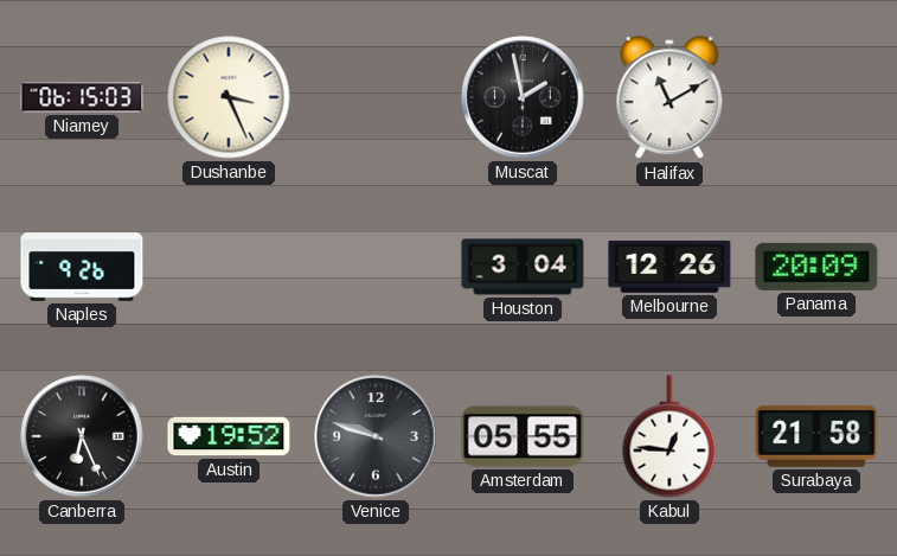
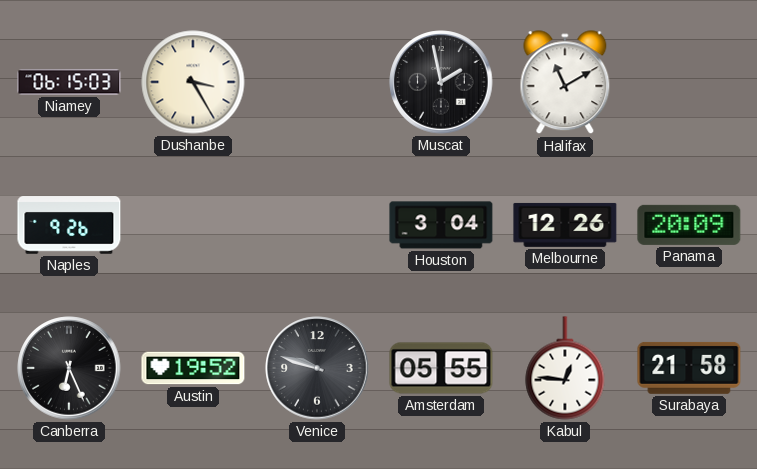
Dushanbe: 3:26 -> 3:25
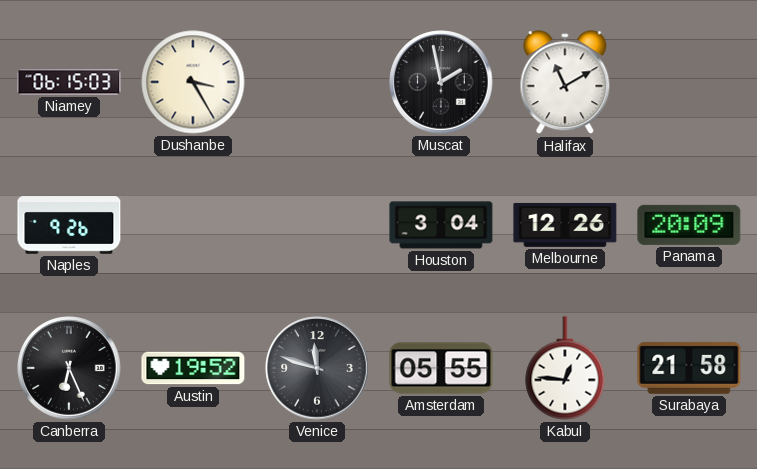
Venice: 9:48 -> 11:48
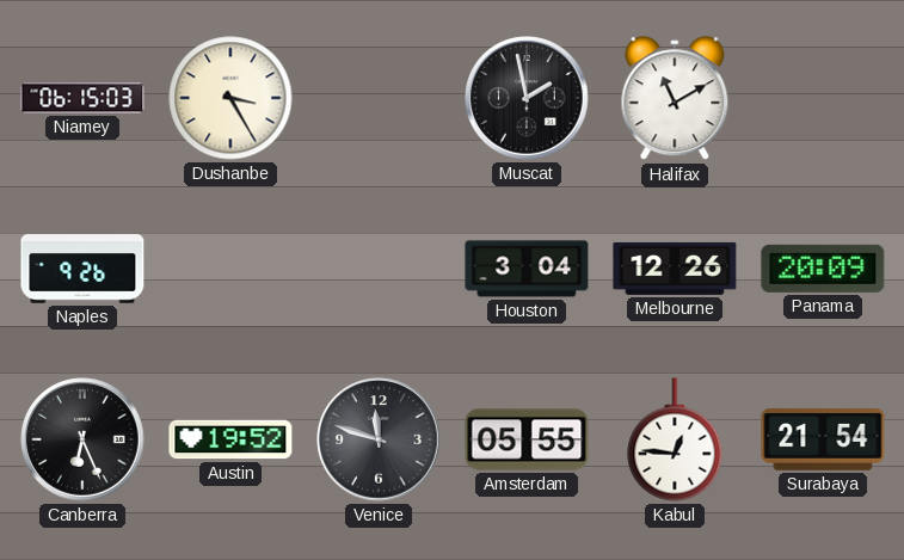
Surabaya: 21:58 -> 21:54
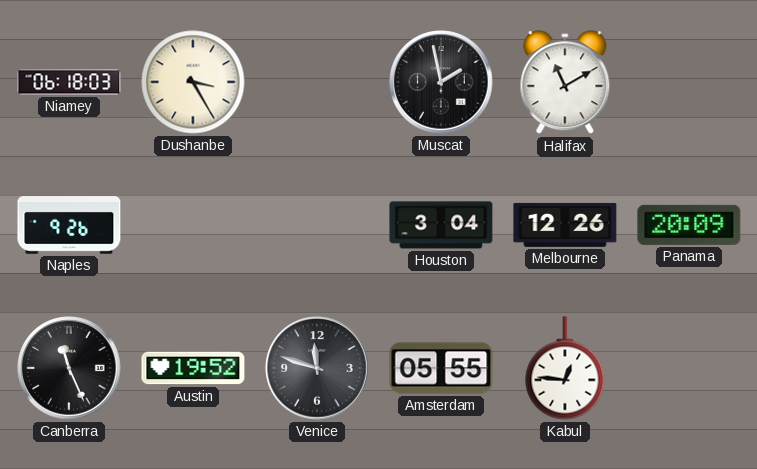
Niamey: 06:15 -> 06:18
Canberra: 6:26 -> 11:26
Surabaya: 21:54 -> none
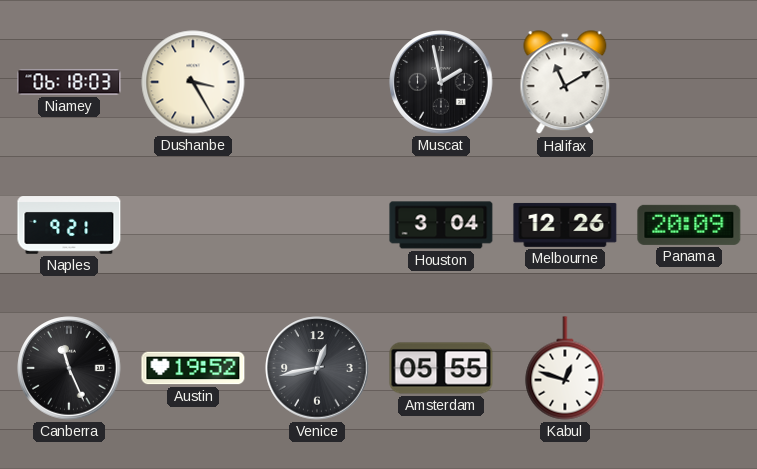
Naples: 9:26 -> 9:21
Venice: 11:48 -> 12:43
Kabul: 12:46 -> 12:48
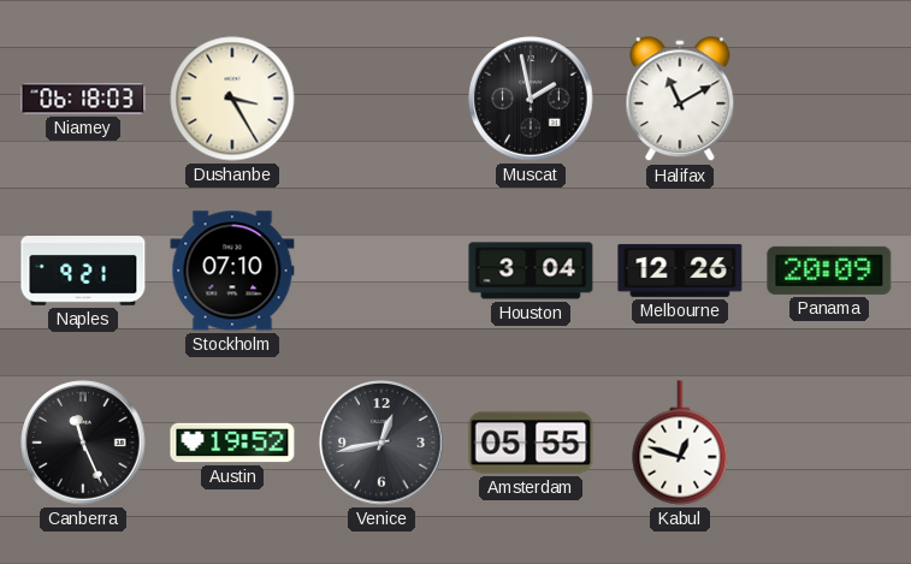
Stockholm: none -> 07:10
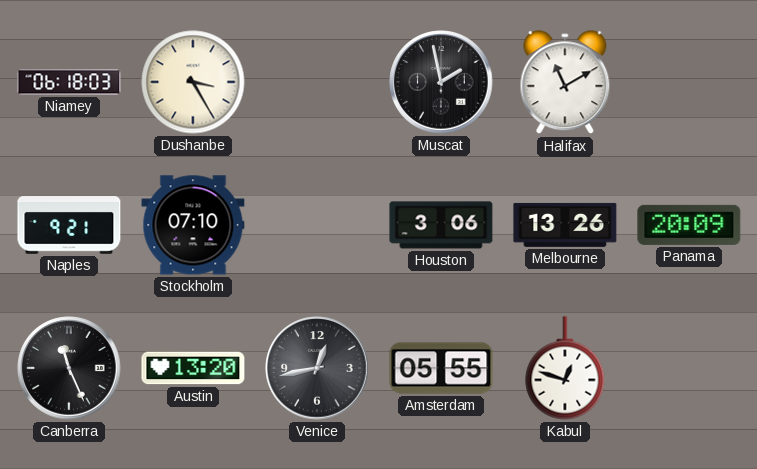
Houston: 3:04 -> 3:06
Melbourne: 12:26 -> 13:26
Austin: 19:52 -> 13:20
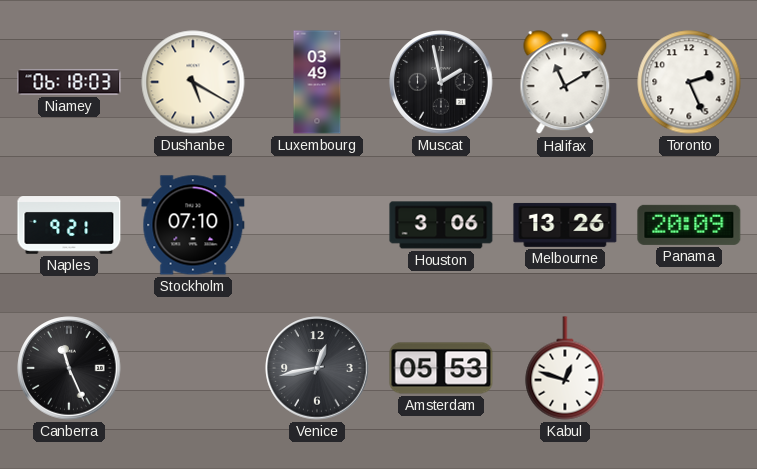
Dushanbe: 3:25 -> 5:20
Luxembourg: none -> 03:49
Toronto: none -> 2:26
Austin: 13:20 -> none
Amsterdam: 05:55 -> 05:53
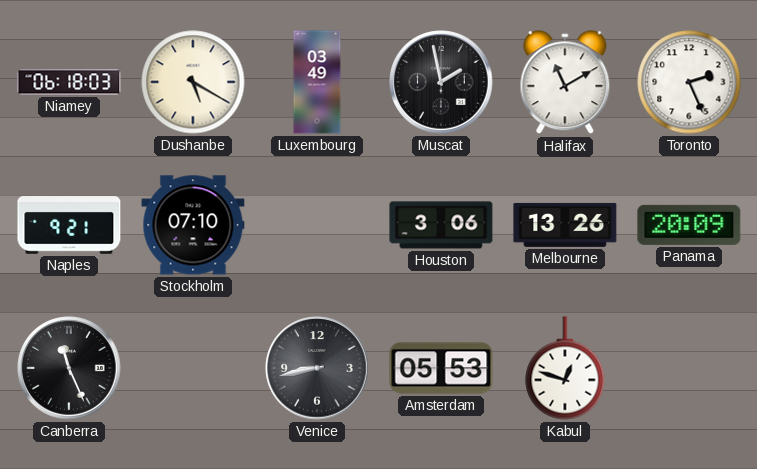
Venice: 12:43 -> 8:43
